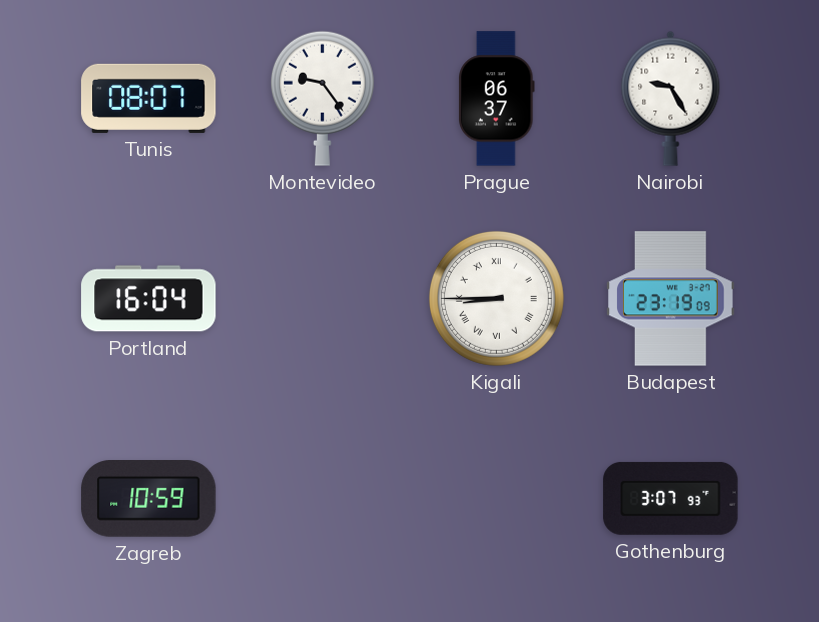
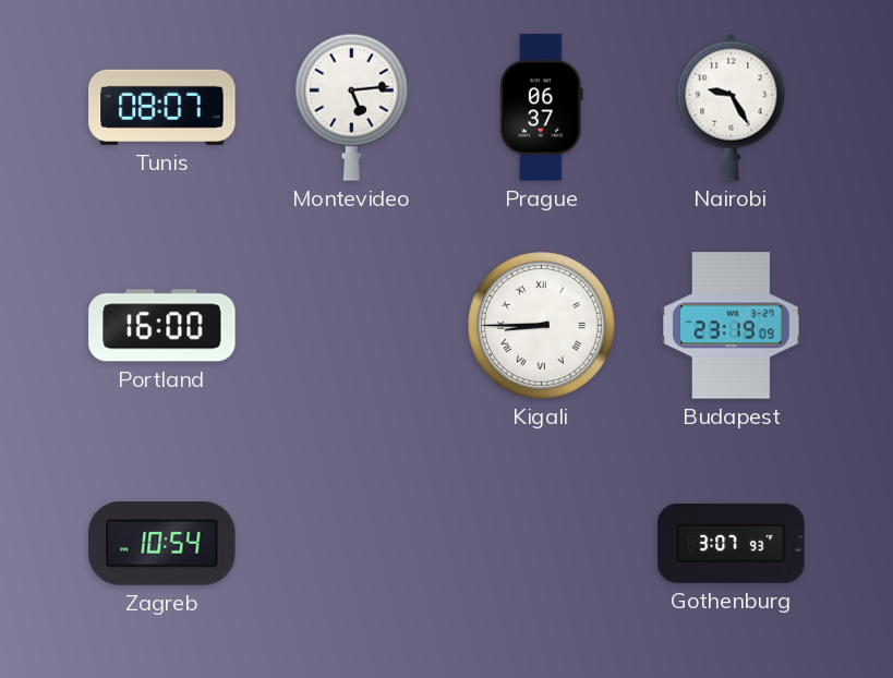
Montevideo: 9:24 -> 5:14
Portland: 16:04 -> 16:00
Zagreb: 10:59 -> 10:54
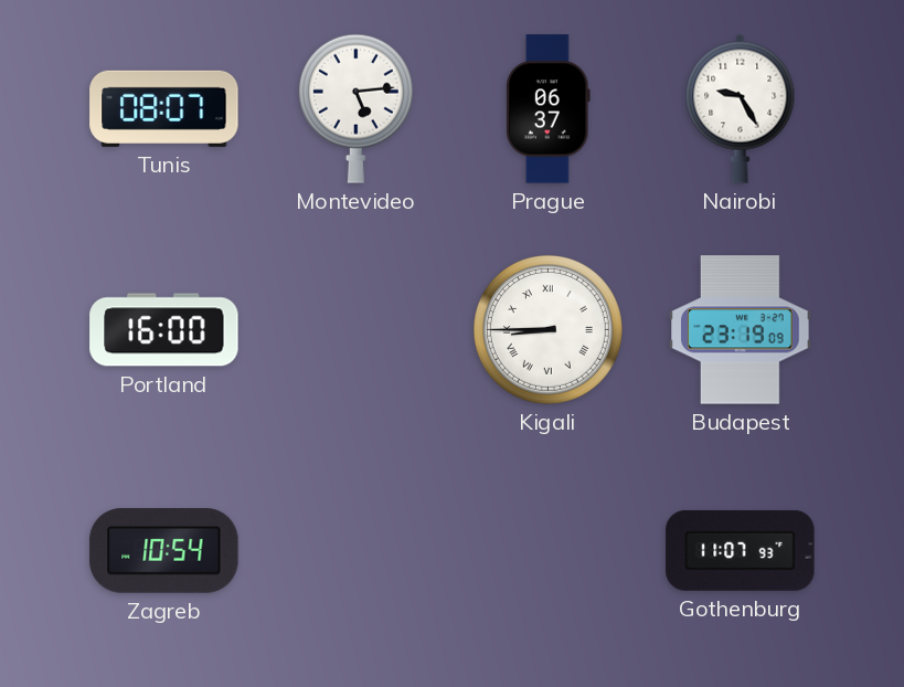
Gothenburg: 3:07 -> 11:07
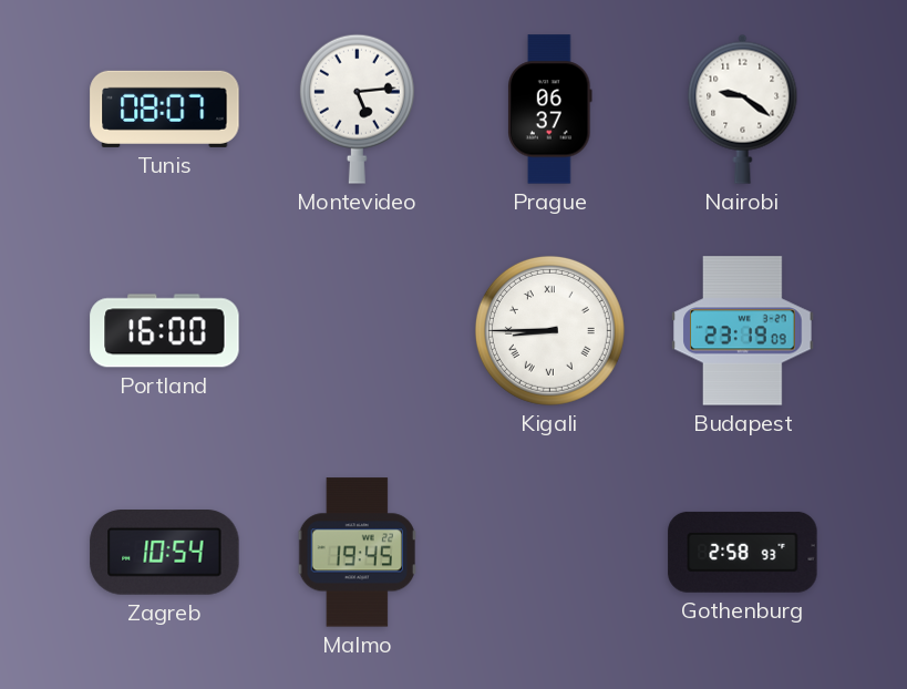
Nairobi: 9:25 -> 9:21
Malmo: none -> 19:45
Gothenburg: 11:07 -> 2:58
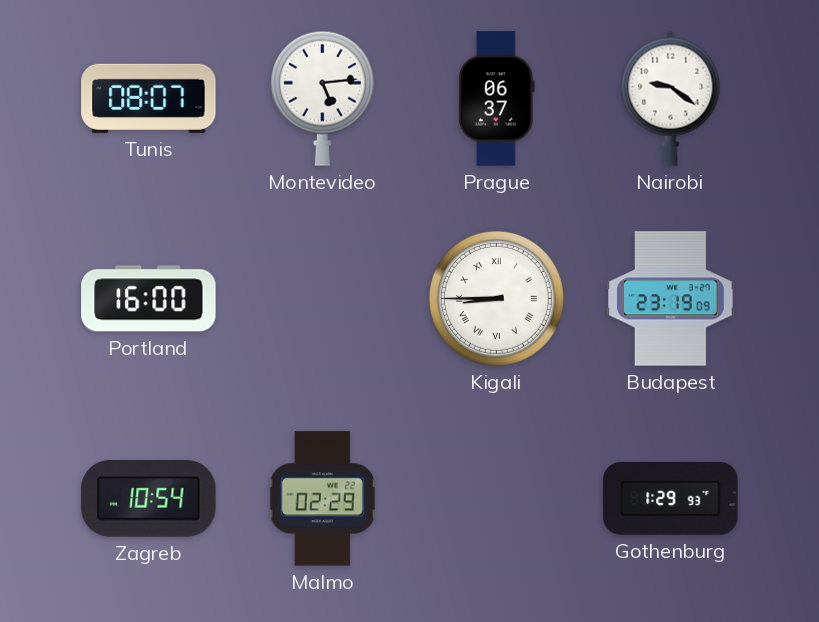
Malmo: 19:45 -> 02:29
Gothenburg: 2:58 -> 1:29
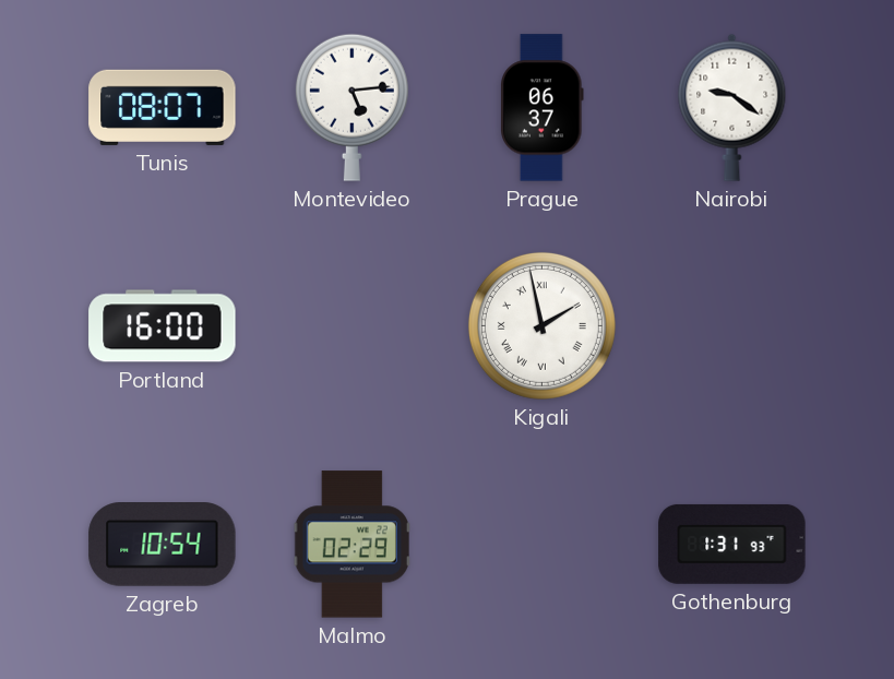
Kigali: 8:45 -> 1:58
Budapest: 23:19 -> none
Gothenburg: 1:29 -> 1:31
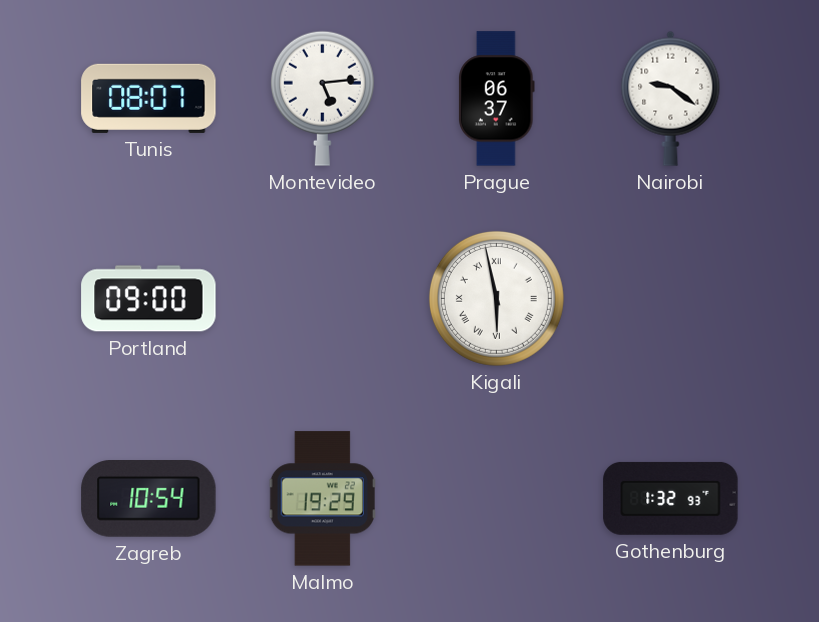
Portland: 16:00 -> 09:00
Kigali: 1:58 -> 5:58
Malmo: 02:29 -> 19:29
Gothenburg: 1:31 -> 1:32
